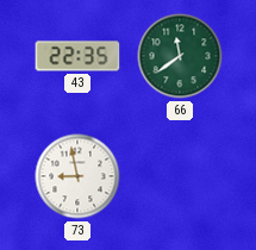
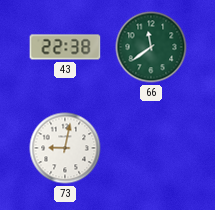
43: 22:35 -> 22:38
73: 8:58 -> 9:02
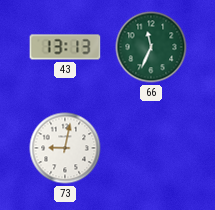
43: 22:38 -> 13:13
66: 11:39 -> 11:34
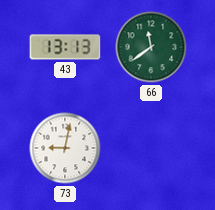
66: 11:34 -> 11:39
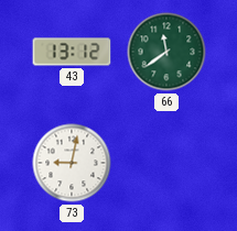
43: 13:13 -> 13:12
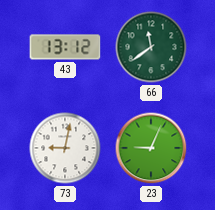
23: none -> 9:04
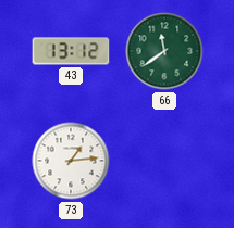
73: 9:02 -> 1:14
23: 9:04 -> none
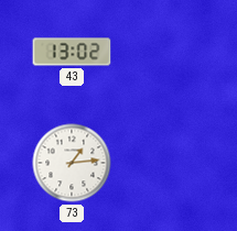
43: 13:12 -> 13:02
66: 11:39 -> none
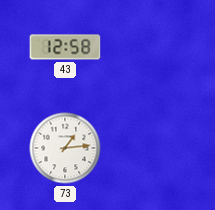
43: 13:02 -> 12:58
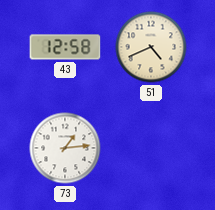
51: none -> 4:41
